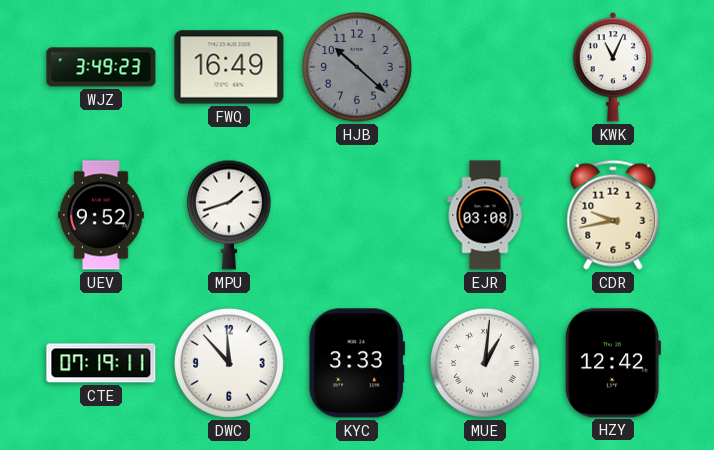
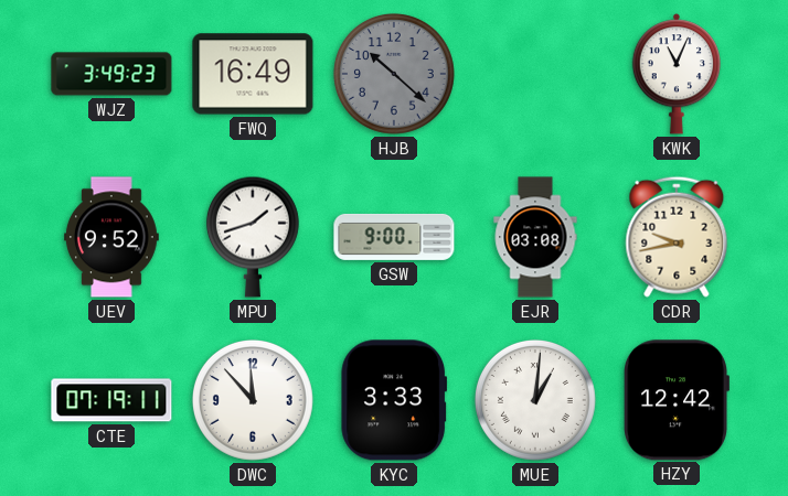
GSW: none -> 9:00
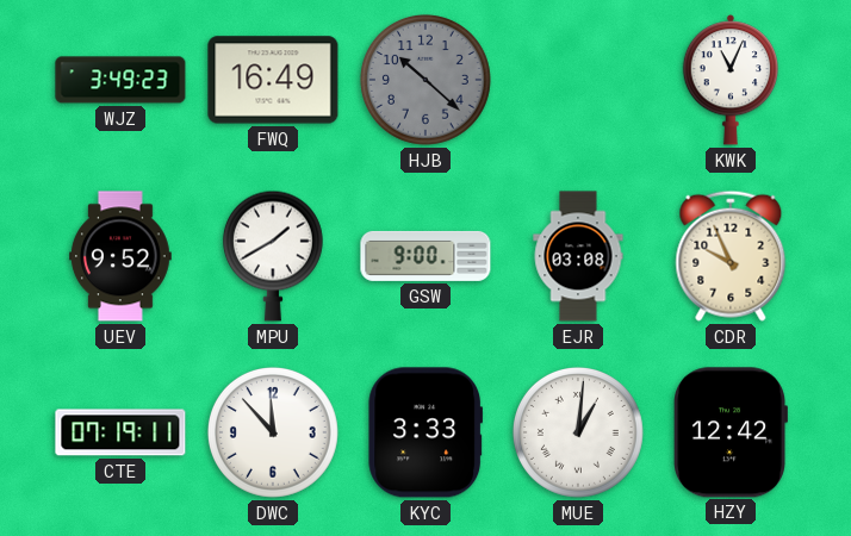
MPU: 1:42 -> 1:40
CDR: 9:43 -> 9:56
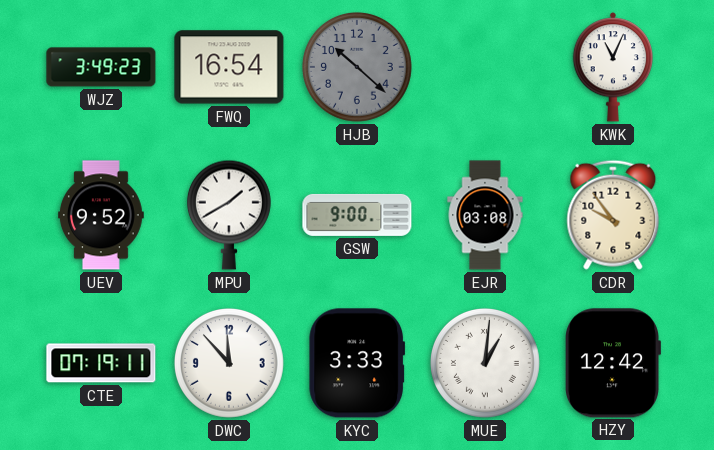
FWQ: 16:49 -> 16:54
CDR: 9:56 -> 9:54
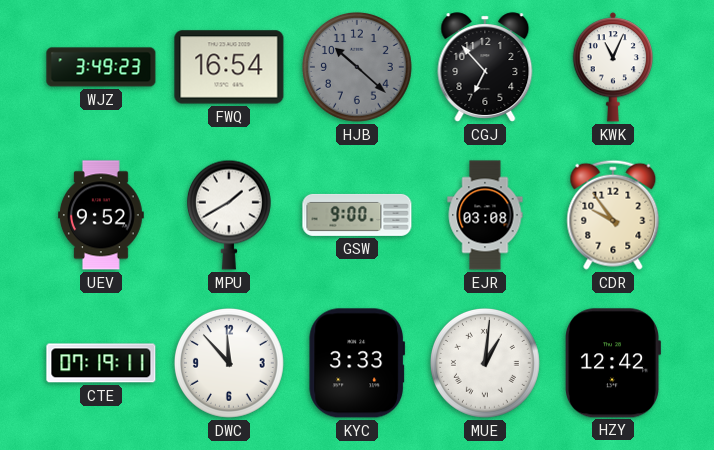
CGJ: none -> 6:53
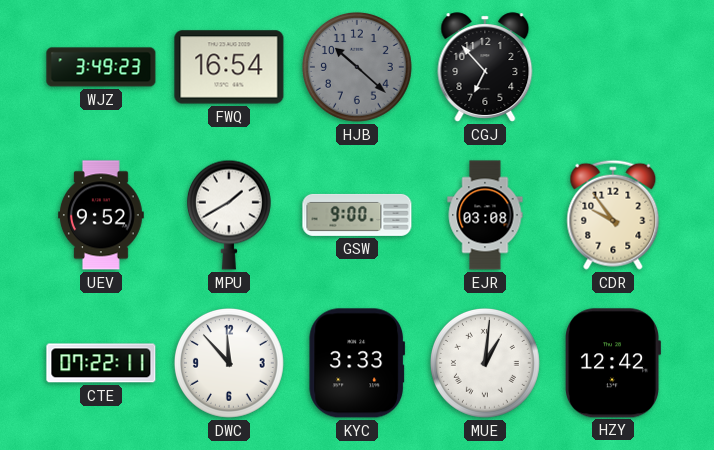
KWK: 11:04 -> none
CTE: 07:19 -> 07:22
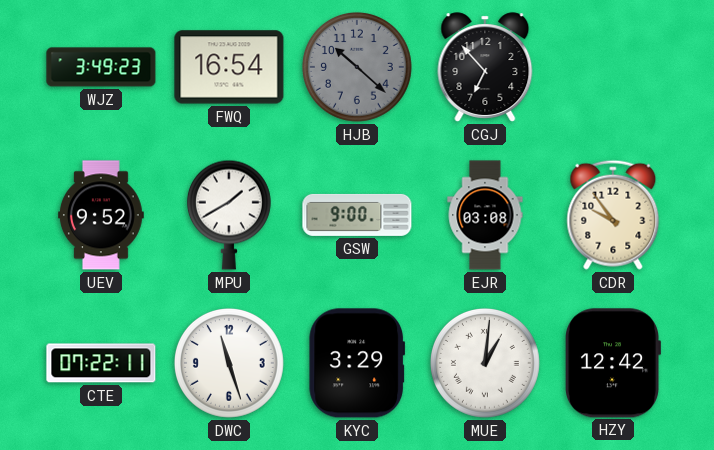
DWC: 11:53 -> 11:27
KYC: 3:33 -> 3:29
